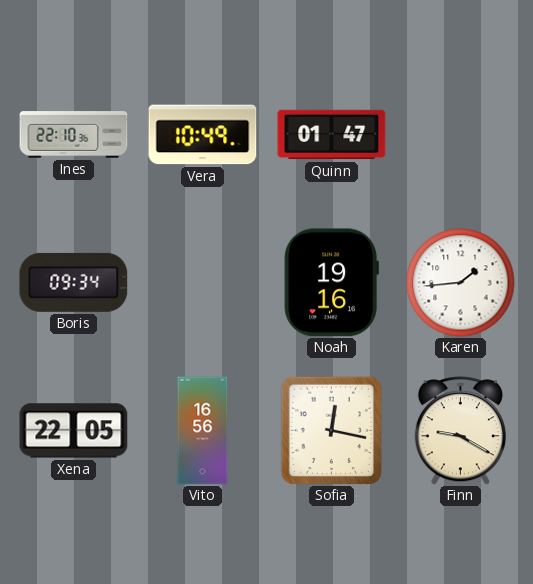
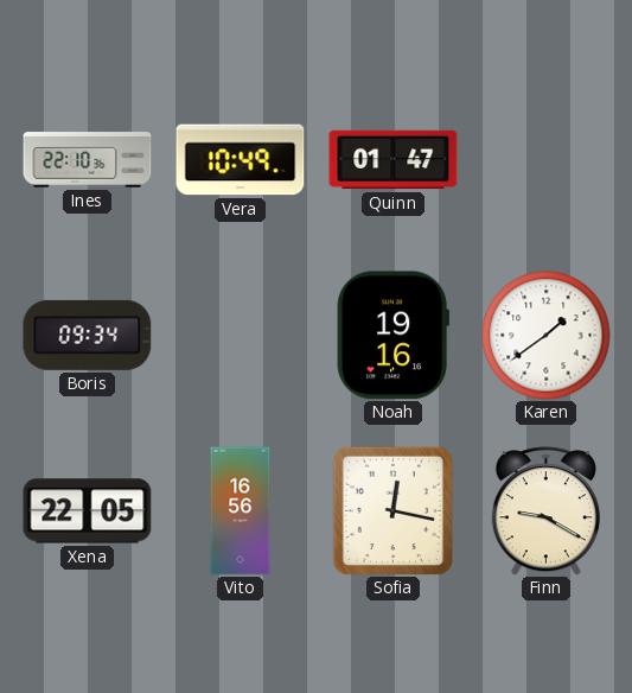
Karen: 1:44 -> 1:39
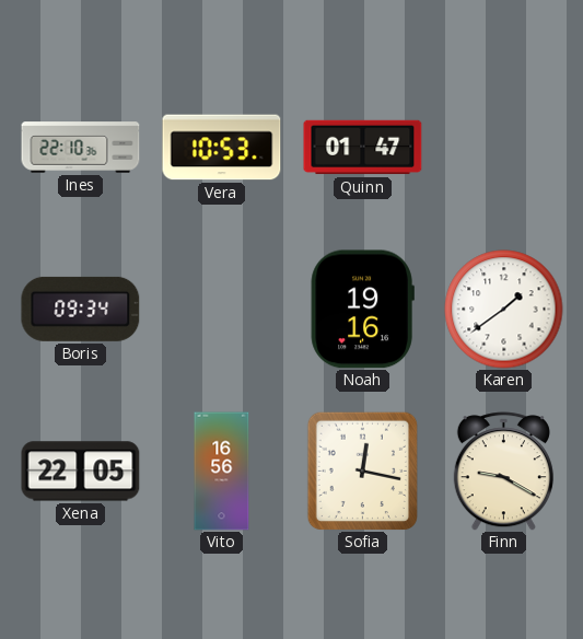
Vera: 10:49 -> 10:53
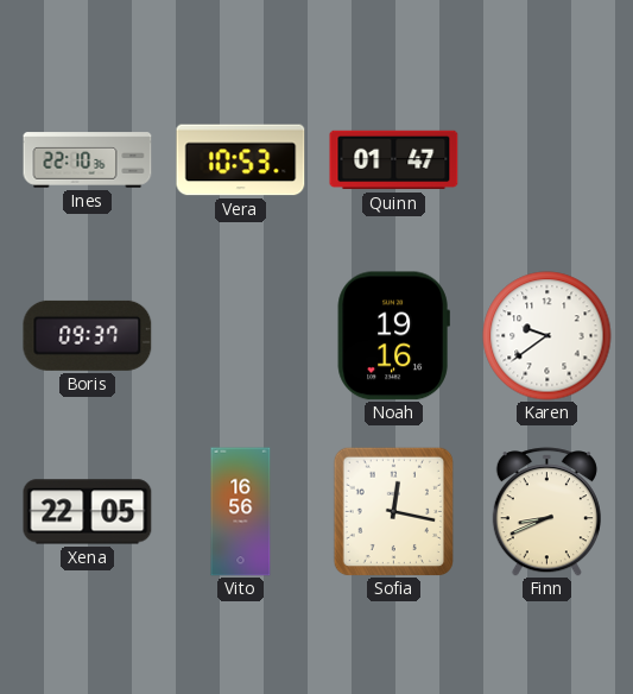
Boris: 09:34 -> 09:37
Karen: 1:39 -> 9:39
Finn: 9:20 -> 8:41
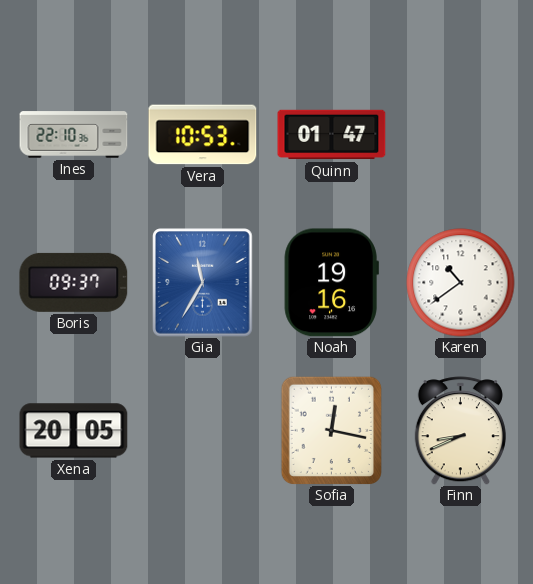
Gia: none -> 11:35
Karen: 9:39 -> 10:39
Xena: 22:05 -> 20:05
Vito: 16:56 -> none
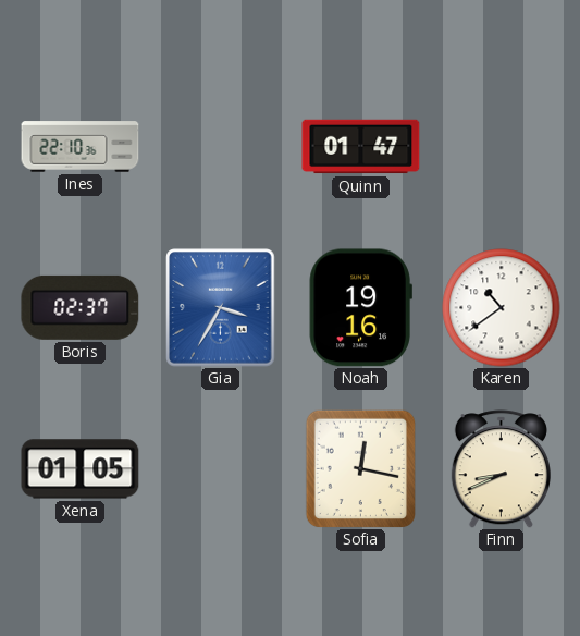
Vera: 10:53 -> none
Boris: 09:37 -> 02:37
Gia: 11:35 -> 3:35
Xena: 20:05 -> 01:05
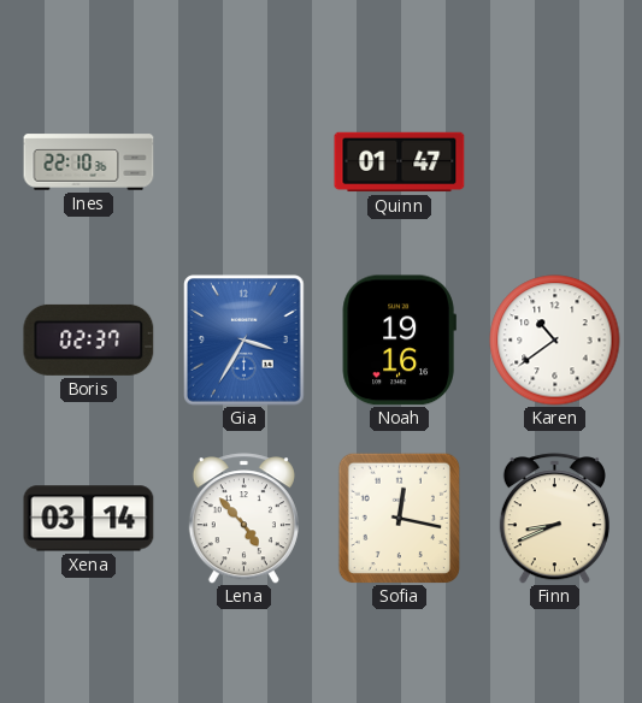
Xena: 01:05 -> 03:14
Lena: none -> 4:53
